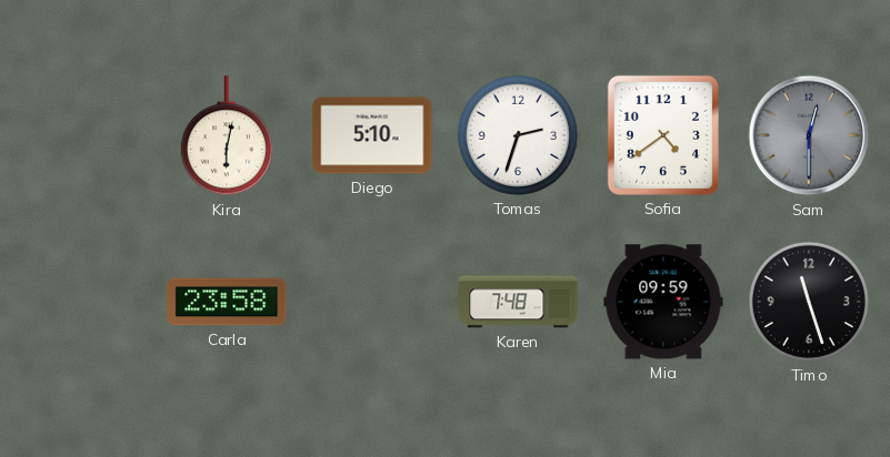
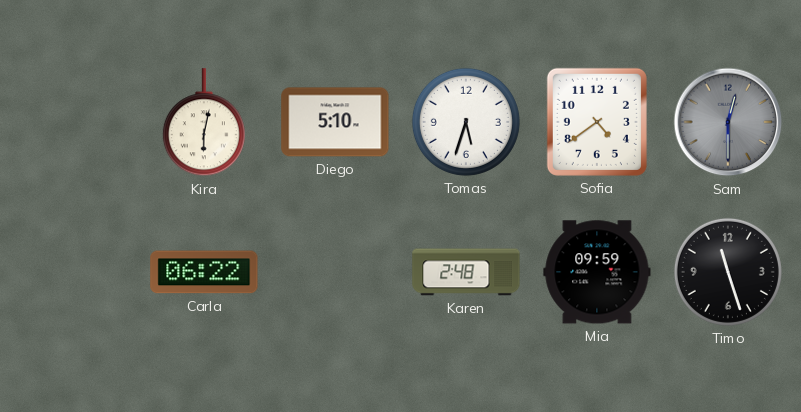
Tomas: 2:33 -> 5:33
Carla: 23:58 -> 06:22
Karen: 7:48 -> 2:48
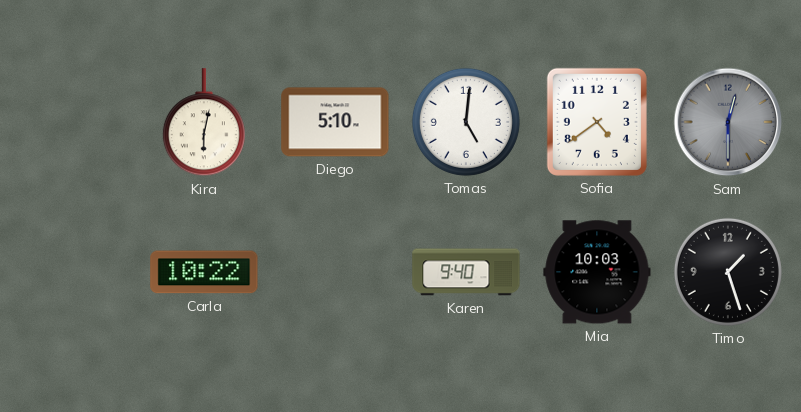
Tomas: 5:33 -> 5:01
Carla: 06:22 -> 10:22
Karen: 2:48 -> 9:40
Mia: 09:59 -> 10:03
Timo: 11:27 -> 1:27
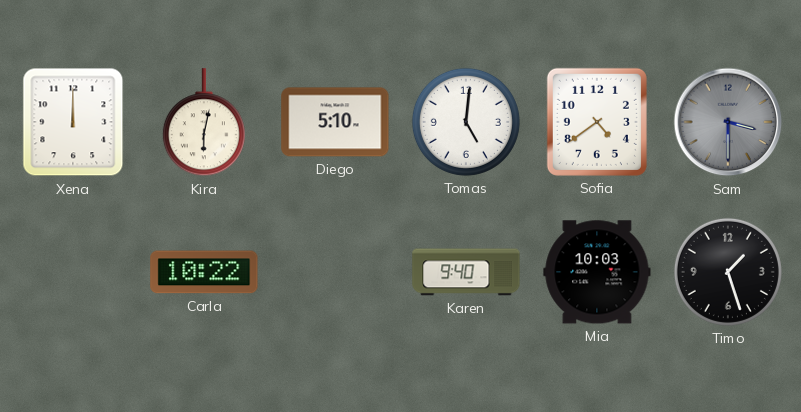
Xena: none -> 12:00
Sam: 12:30 -> 3:30
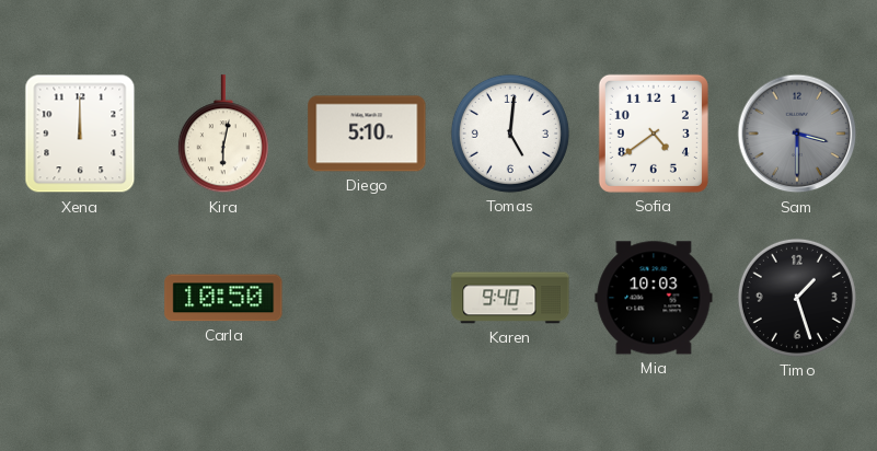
Carla: 10:22 -> 10:50
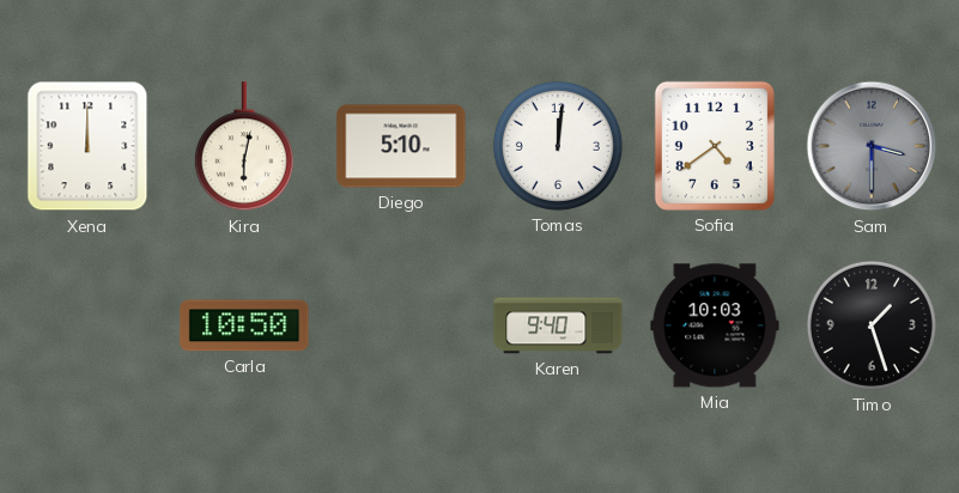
Tomas: 5:01 -> 12:01
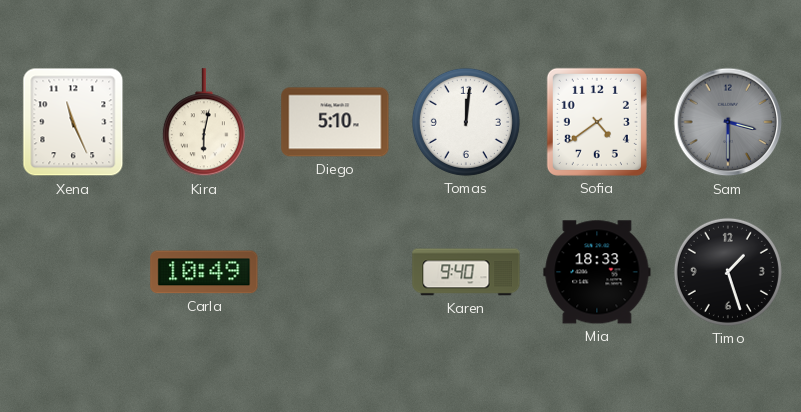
Xena: 12:00 -> 11:26
Carla: 10:50 -> 10:49
Mia: 10:03 -> 18:33
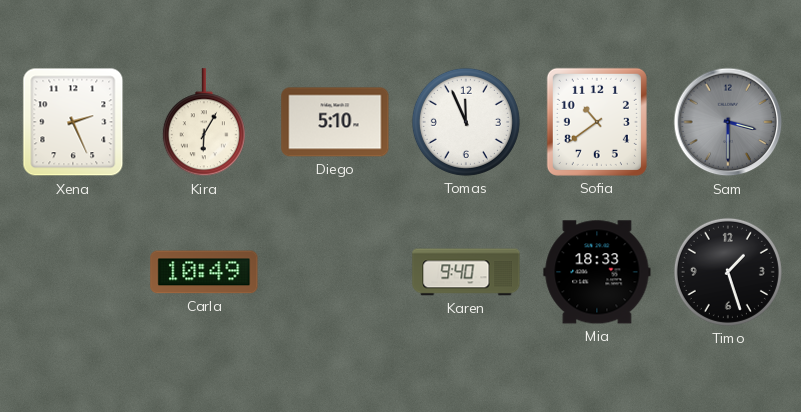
Xena: 11:26 -> 2:26
Kira: 6:02 -> 6:05
Tomas: 12:01 -> 11:56
Sofia: 4:39 -> 10:39
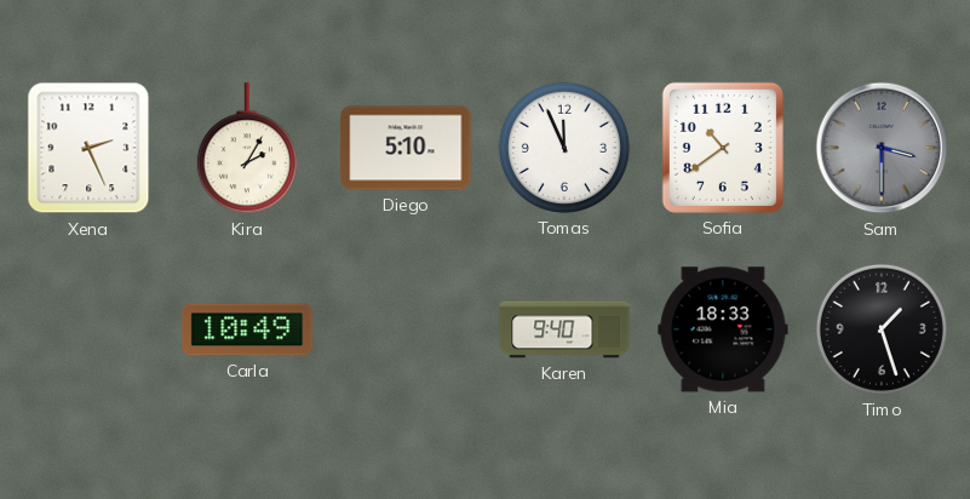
Kira: 6:05 -> 2:05
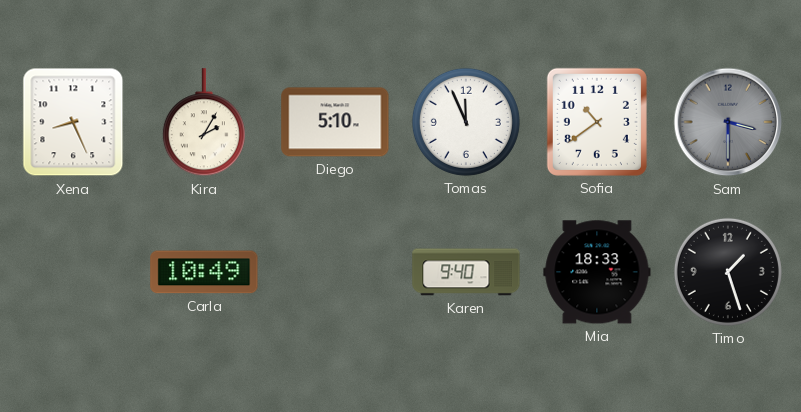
Xena: 2:26 -> 8:26
